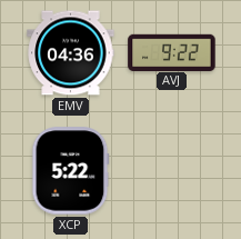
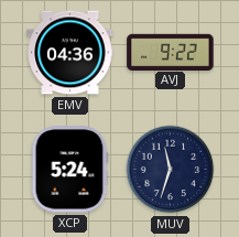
XCP: 5:22 -> 5:24
MUV: none -> 11:33
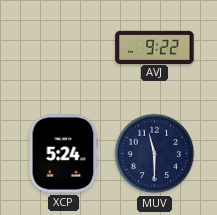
EMV: 04:36 -> none
MUV: 11:33 -> 11:30
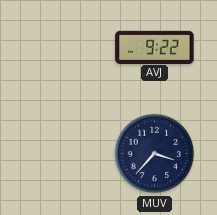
XCP: 5:24 -> none
MUV: 11:30 -> 3:37
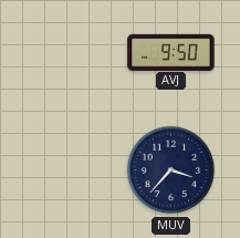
AVJ: 9:22 -> 9:50
